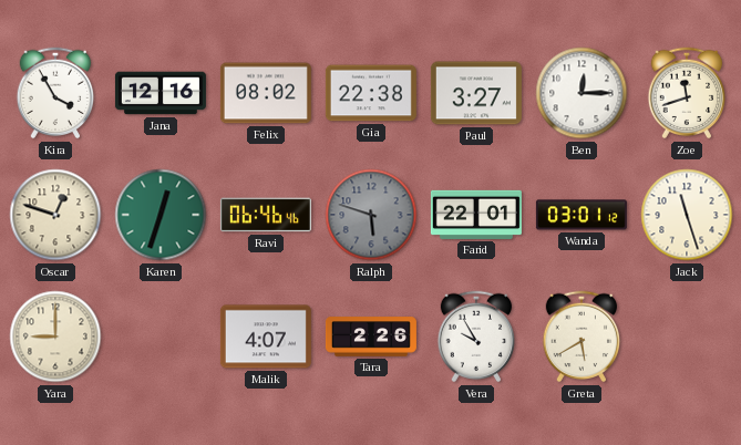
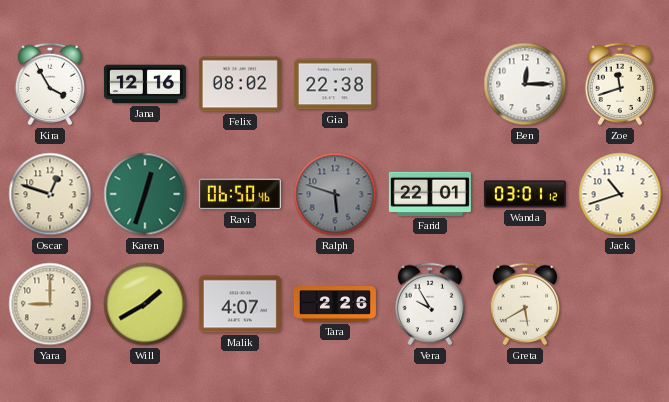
Paul: 3:27 -> none
Ravi: 06:46 -> 06:50
Jack: 11:27 -> 10:42
Will: none -> 1:40
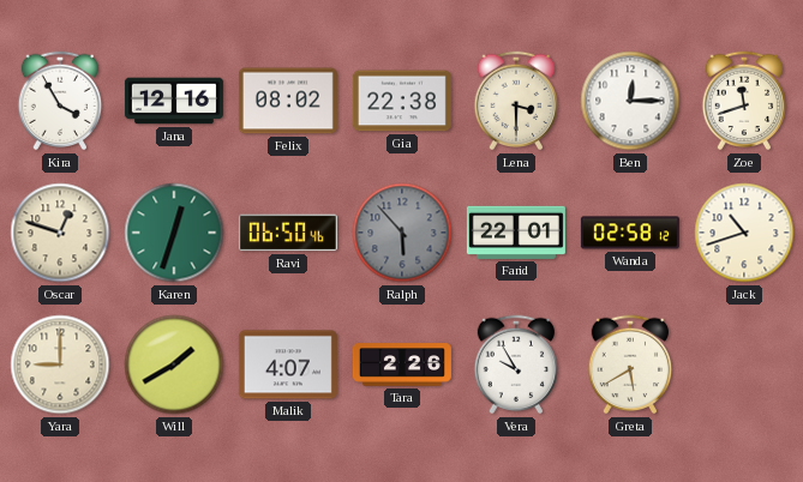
Lena: none -> 3:30
Ralph: 5:48 -> 5:53
Wanda: 03:01 -> 02:58
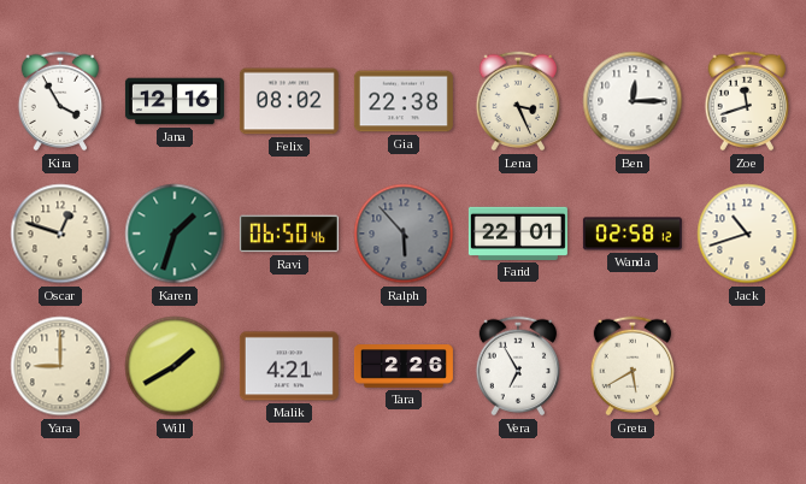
Lena: 3:30 -> 3:26
Karen: 12:33 -> 1:33
Malik: 4:07 -> 4:21
Vera: 9:55 -> 6:55
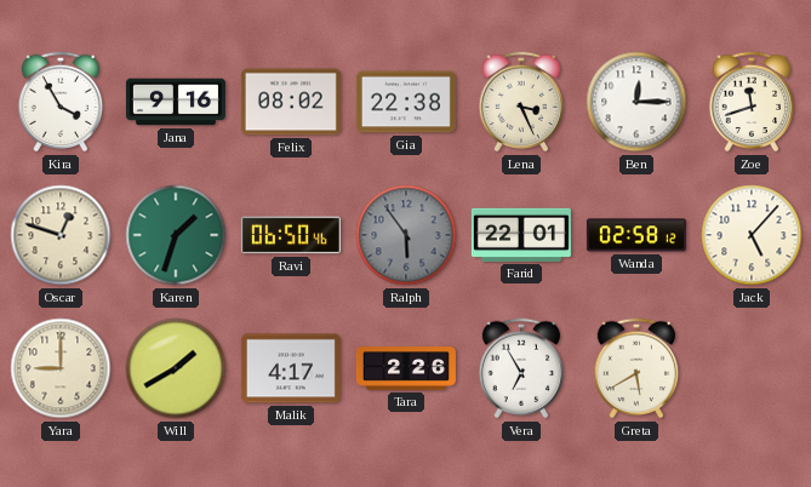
Jana: 12:16 -> 9:16
Ralph: 5:53 -> 5:54
Jack: 10:42 -> 5:07
Malik: 4:21 -> 4:17
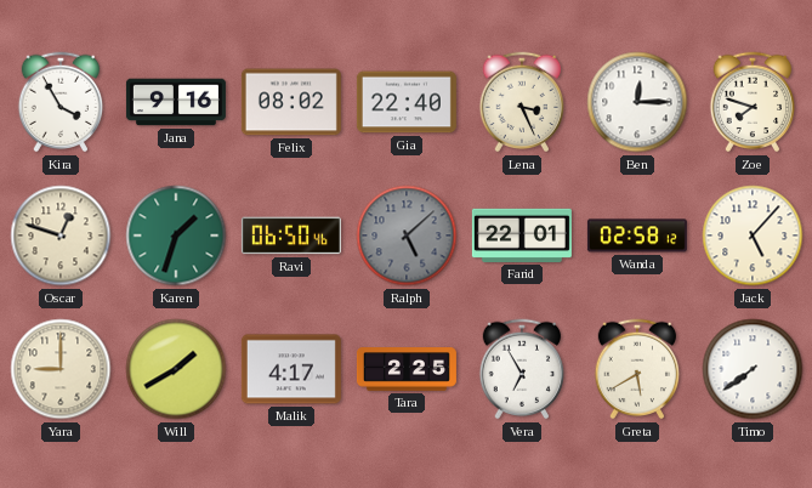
Gia: 22:38 -> 22:40
Zoe: 11:42 -> 7:48
Ralph: 5:54 -> 5:08
Tara: 2:26 -> 2:25
Timo: none -> 7:39
